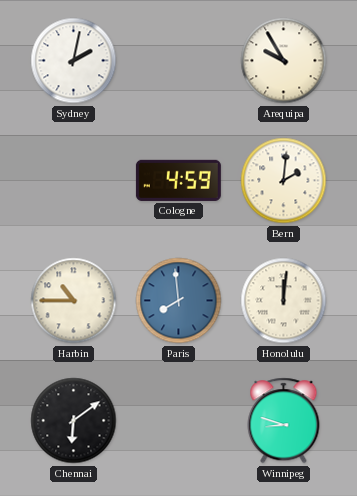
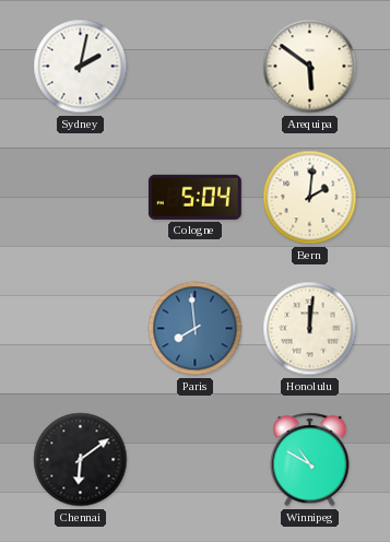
Arequipa: 9:55 -> 5:51
Cologne: 4:59 -> 5:04
Harbin: 10:45 -> none
Winnipeg: 8:48 -> 10:50
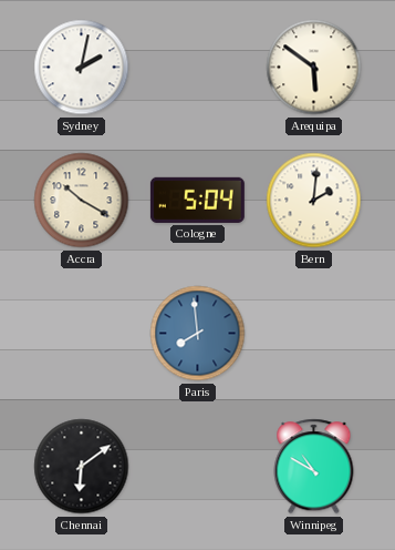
Accra: none -> 10:20
Honolulu: 12:01 -> none
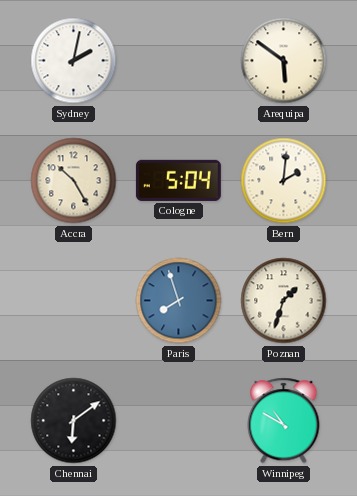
Accra: 10:20 -> 10:25
Paris: 7:59 -> 7:57
Poznan: none -> 1:33
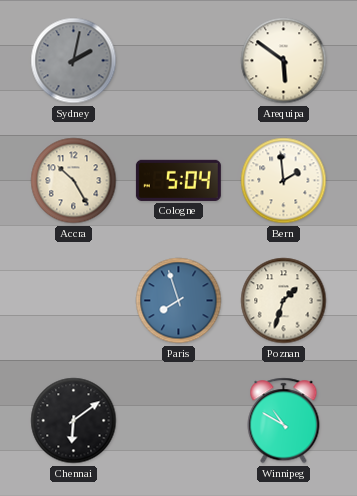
Sydney dial: white -> grey
Bern: 2:01 -> 1:59
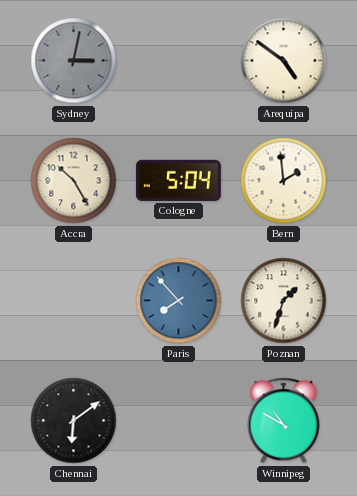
Sydney: 2:02 -> 3:02
Arequipa: 5:51 -> 4:51
Paris: 7:57 -> 7:53
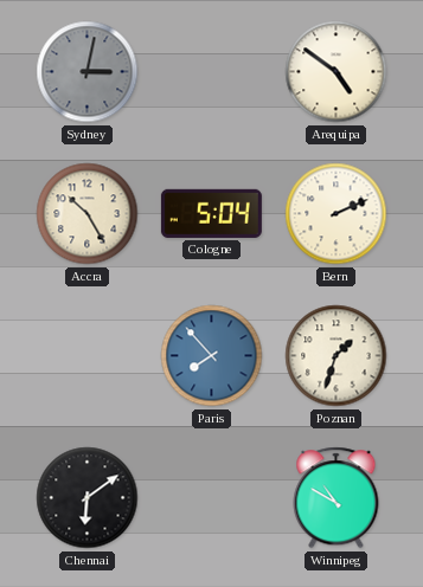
Bern: 1:59 -> 2:11
